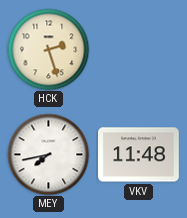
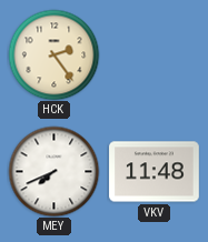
HCK: 2:27 -> 2:24
MEY: 7:43 -> 7:41
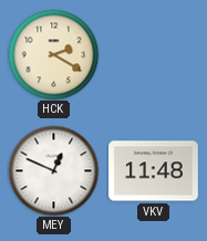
HCK: 2:24 -> 2:20
MEY: 7:41 -> 12:49
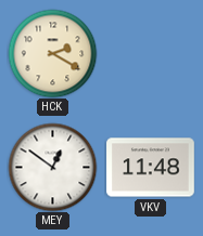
MEY: 12:49 -> 12:51
